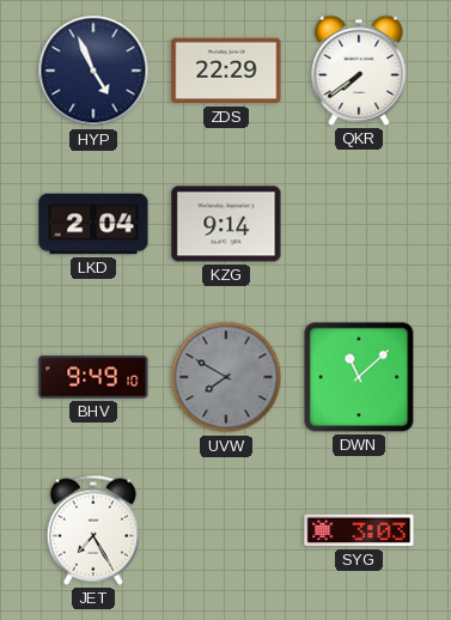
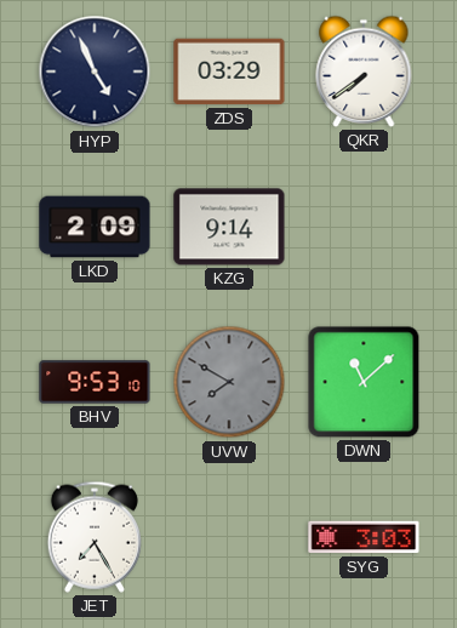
ZDS: 22:29 -> 03:29
LKD: 2:04 -> 2:09
BHV: 9:49 -> 9:53
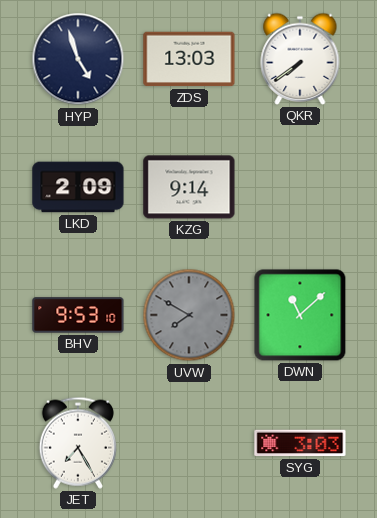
HYP: 4:56 -> 4:57
ZDS: 03:29 -> 13:03
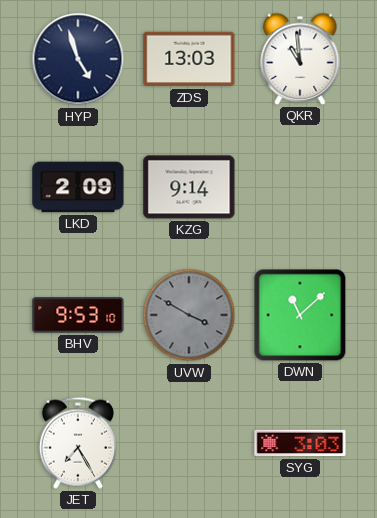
QKR: 7:39 -> 10:59
UVW: 7:50 -> 3:50
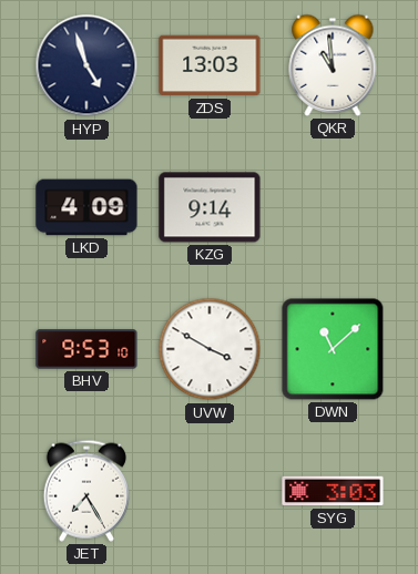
LKD: 2:09 -> 4:09
UVW dial: grey -> white
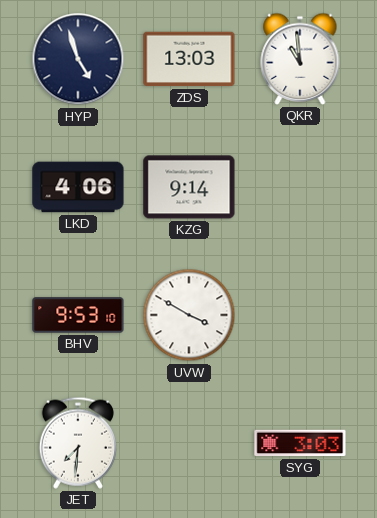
LKD: 4:09 -> 4:06
DWN: 11:08 -> none
JET: 7:25 -> 7:31
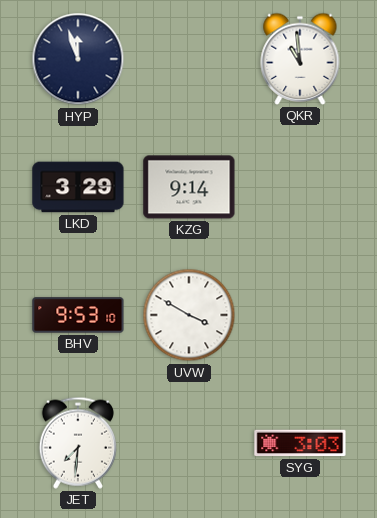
HYP: 4:57 -> 11:57
ZDS: 13:03 -> none
LKD: 4:06 -> 3:29
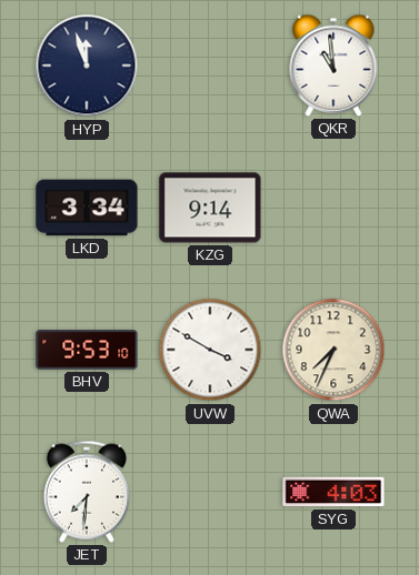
LKD: 3:29 -> 3:34
QWA: none -> 7:34
SYG: 3:03 -> 4:03
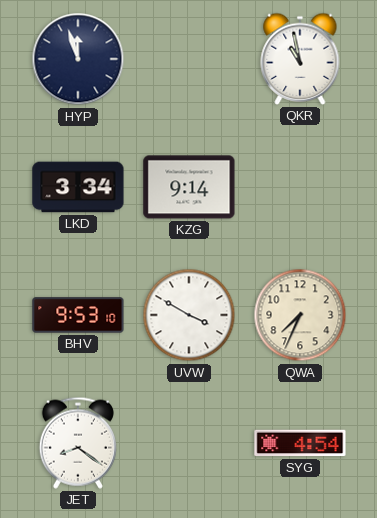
QKR: 10:59 -> 10:58
JET: 7:31 -> 8:21
SYG: 4:03 -> 4:54
